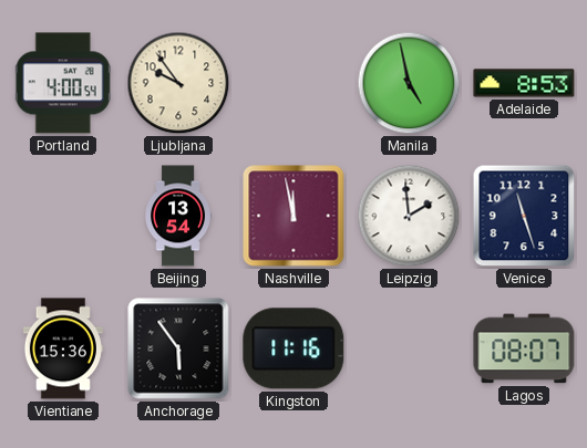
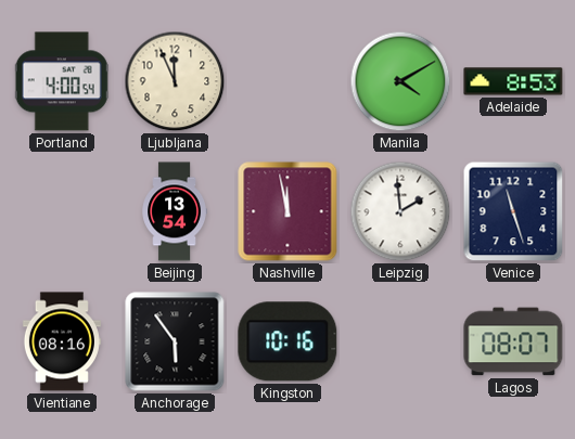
Ljubljana: 9:54 -> 11:56
Manila: 4:58 -> 4:10
Vientiane: 15:36 -> 08:16
Kingston: 11:16 -> 10:16
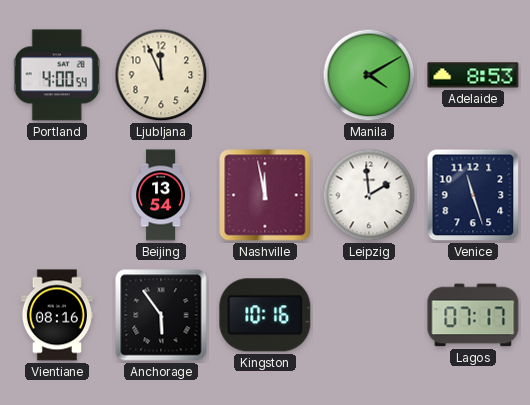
Lagos: 08:07 -> 07:17
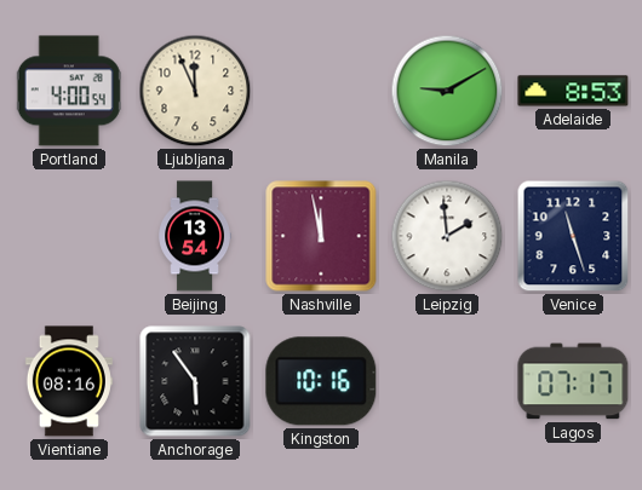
Manila: 4:10 -> 9:10
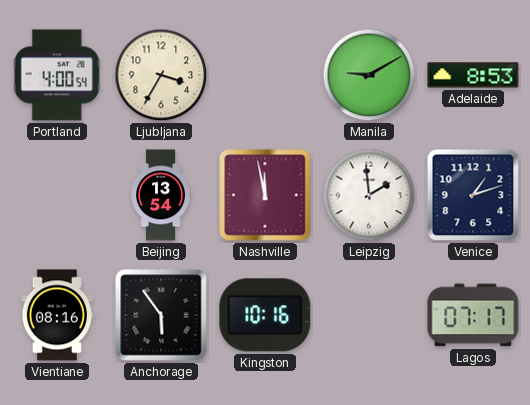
Ljubljana: 11:56 -> 3:35
Venice: 11:27 -> 1:12
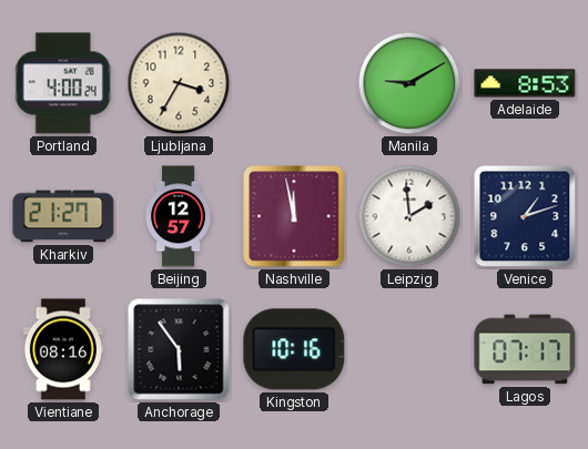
Portland: 4:00:54 -> 4:00:24
Kharkiv: none -> 21:27
Beijing: 13:54 -> 12:57
